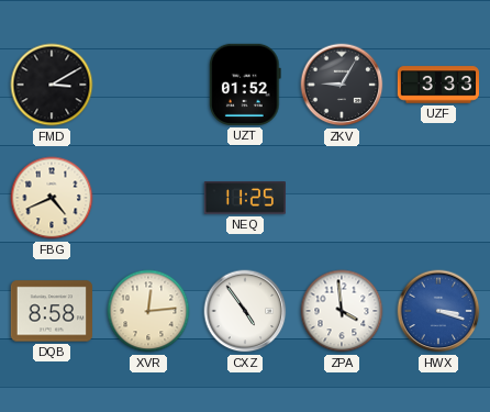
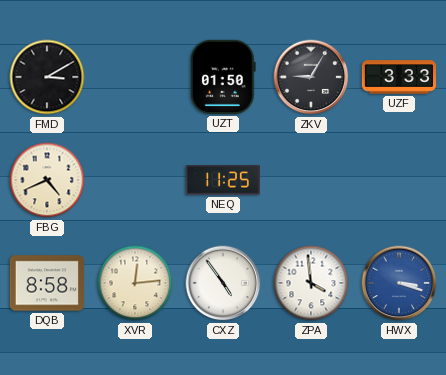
UZT: 01:52 -> 01:50
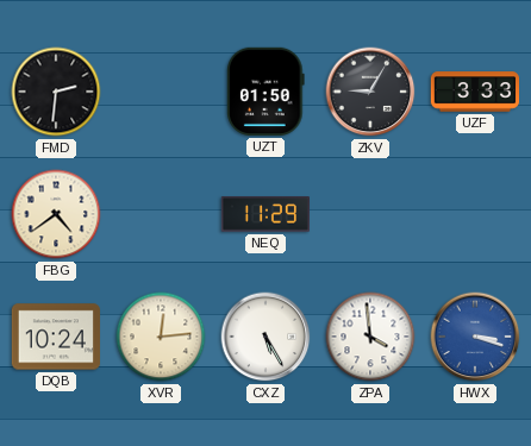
FMD: 3:10 -> 2:31
FBG: 4:41 -> 4:39
NEQ: 11:25 -> 11:29
DQB: 8:58 -> 10:24
CXZ: 4:54 -> 5:25
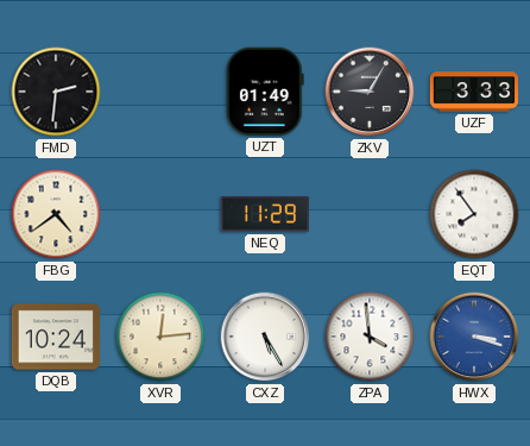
UZT: 01:50 -> 01:49
EQT: none -> 7:54
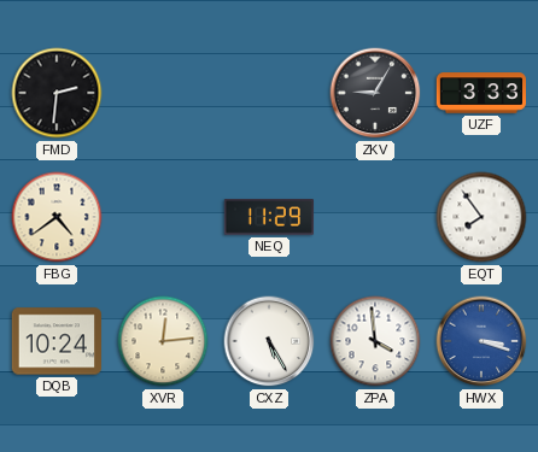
UZT: 01:49 -> none
